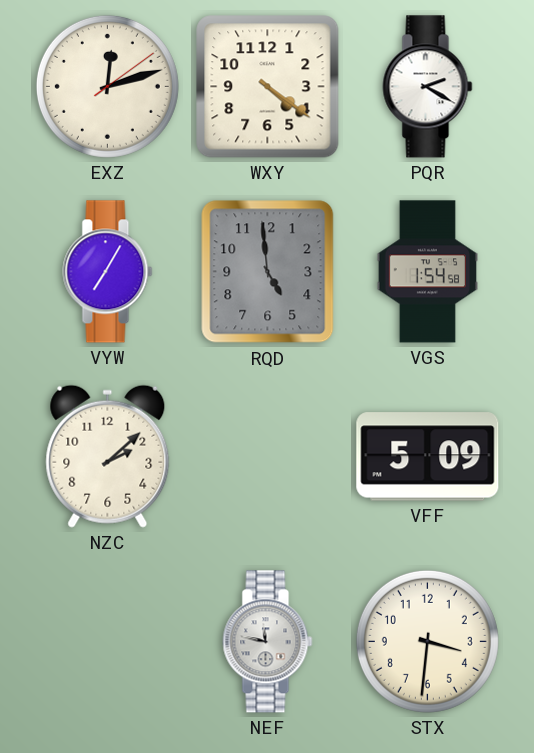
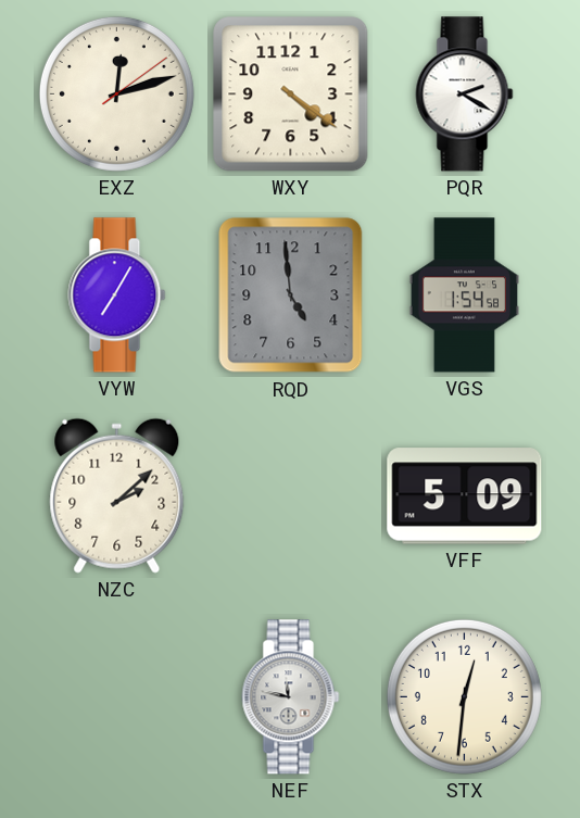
STX: 3:31 -> 12:31
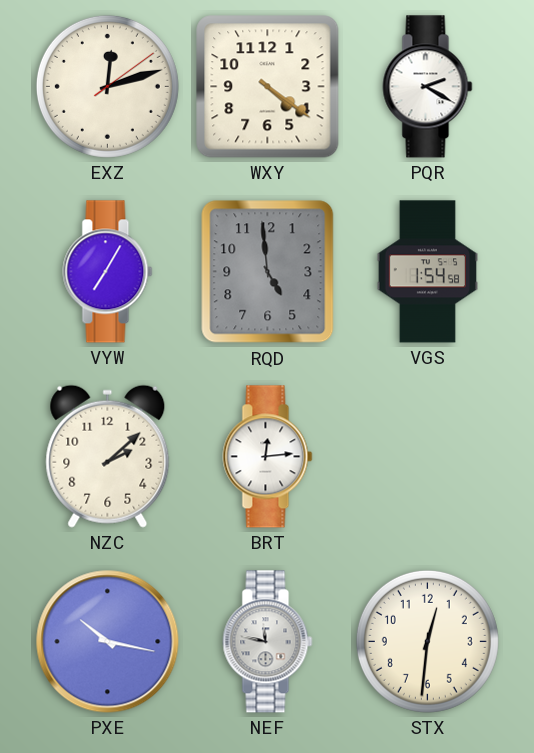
BRT: none -> 12:14
VFF: 5:09 -> none
PXE: none -> 10:17
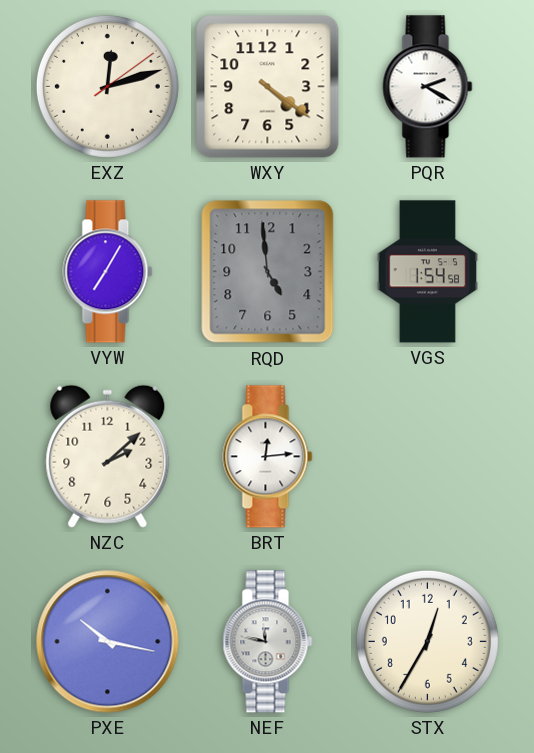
STX: 12:31 -> 12:35
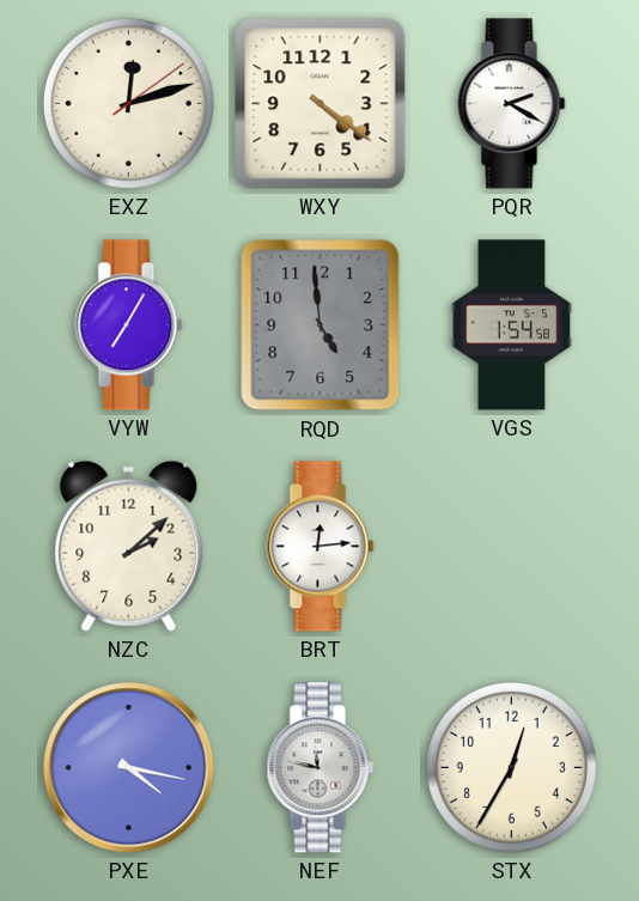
PXE: 10:17 -> 4:17
